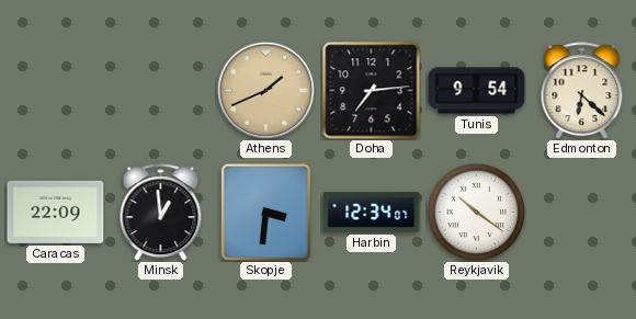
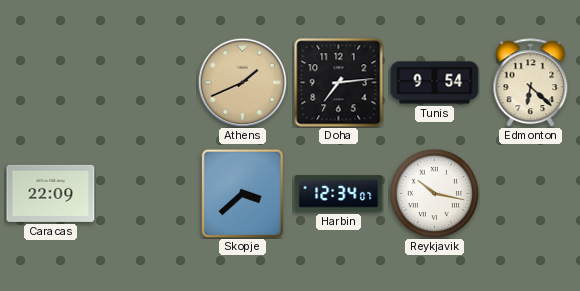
Minsk: 12:59 -> none
Skopje: 3:31 -> 3:38
Reykjavik: 10:21 -> 10:17
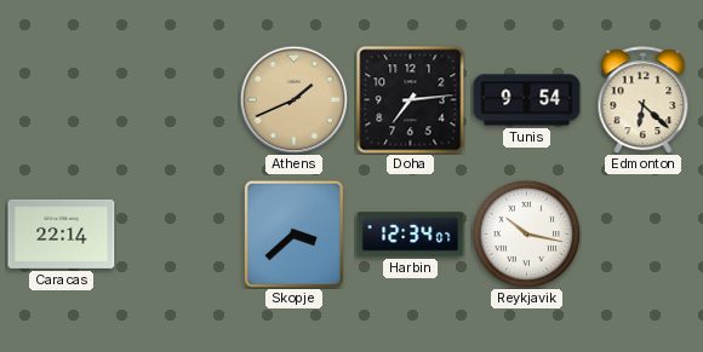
Caracas: 22:09 -> 22:14
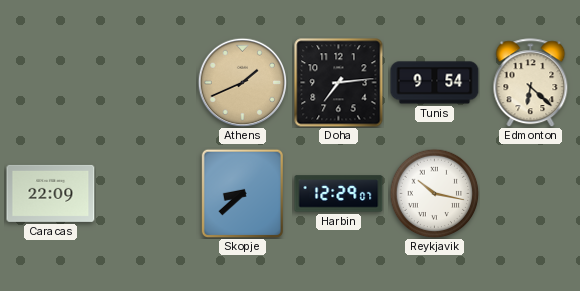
Caracas: 22:14 -> 22:09
Skopje: 3:38 -> 8:38
Harbin: 12:34 -> 12:29
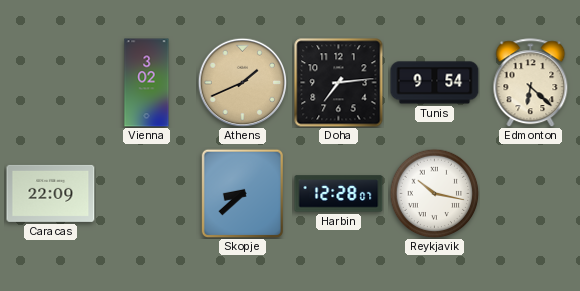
Vienna: none -> 3:02
Harbin: 12:29 -> 12:28
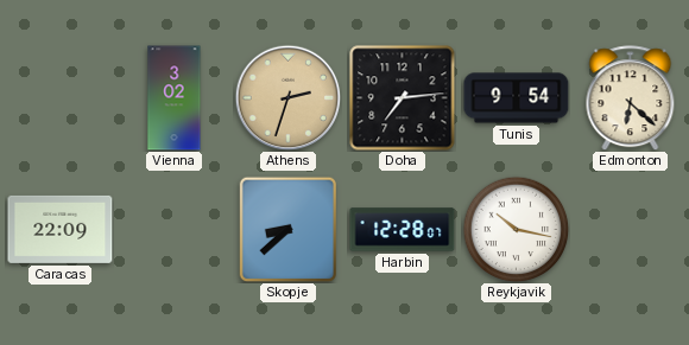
Athens: 1:41 -> 2:33
